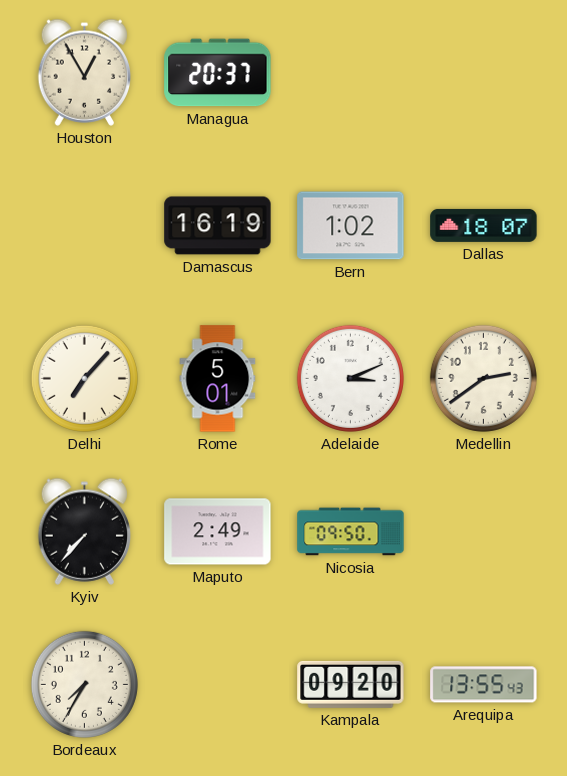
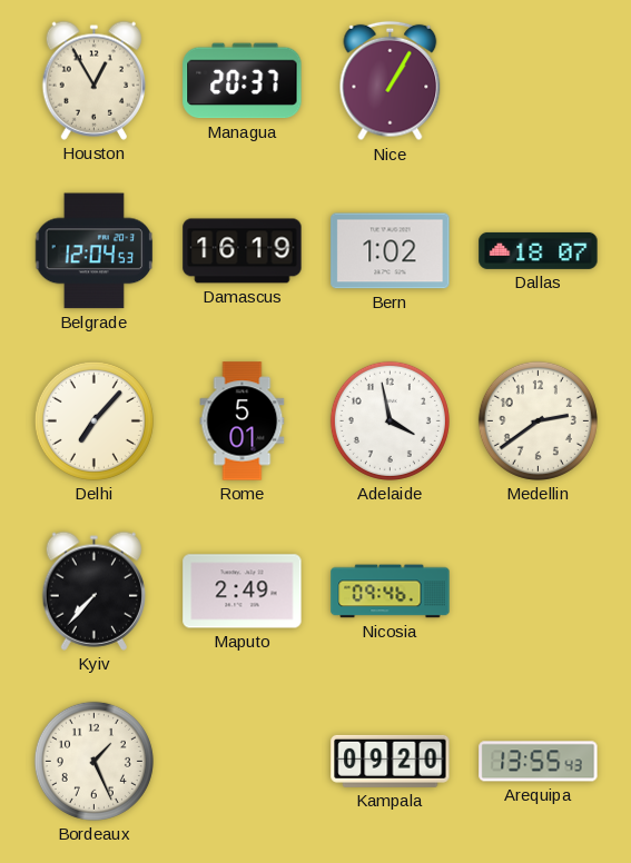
Nice: none -> 1:05
Belgrade: none -> 12:04
Adelaide: 3:11 -> 3:58
Nicosia: 09:50 -> 09:46
Bordeaux: 7:35 -> 1:26
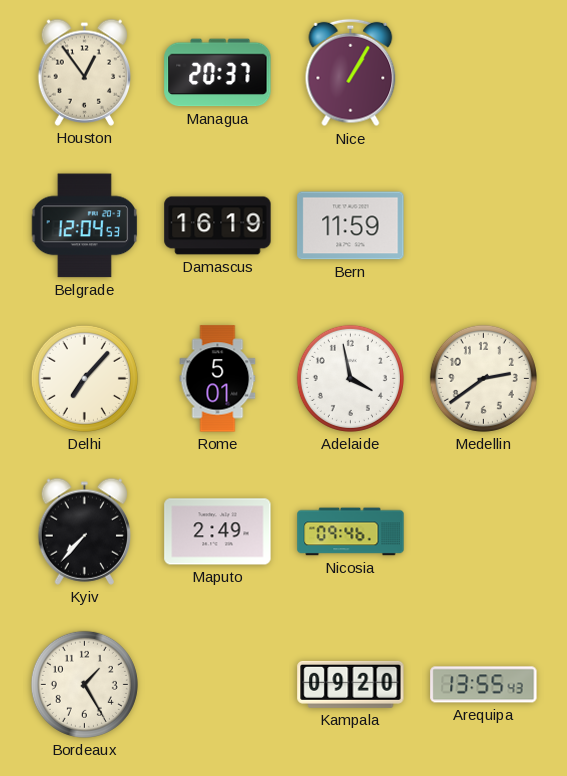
Houston: 12:55 -> 12:54
Bern: 1:02 -> 11:59
Dallas: 18:07 -> none
Bordeaux: 1:26 -> 1:25
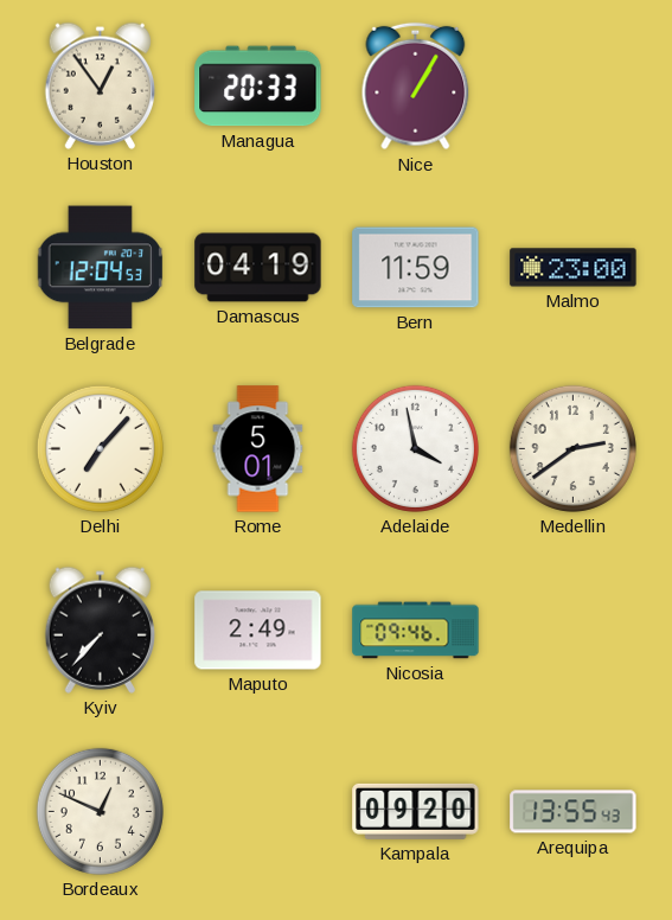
Managua: 20:37 -> 20:33
Damascus: 16:19 -> 04:19
Malmo: none -> 23:00
Bordeaux: 1:25 -> 12:49
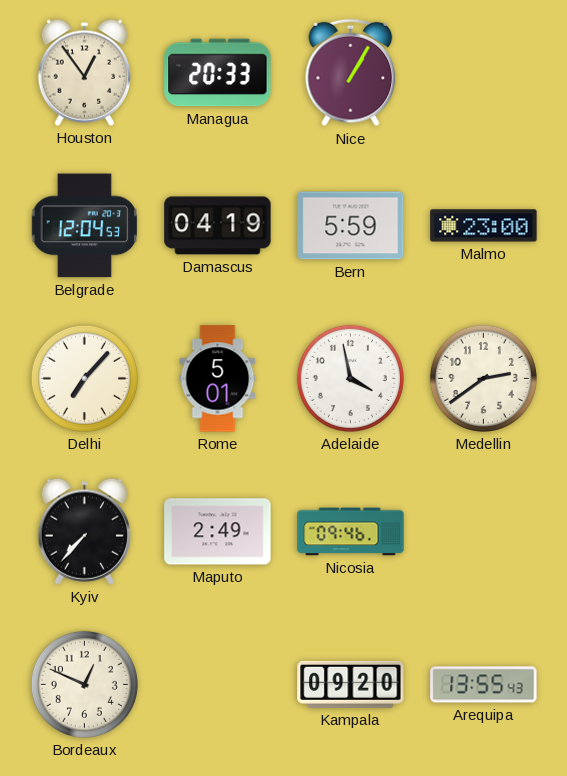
Bern: 11:59 -> 5:59
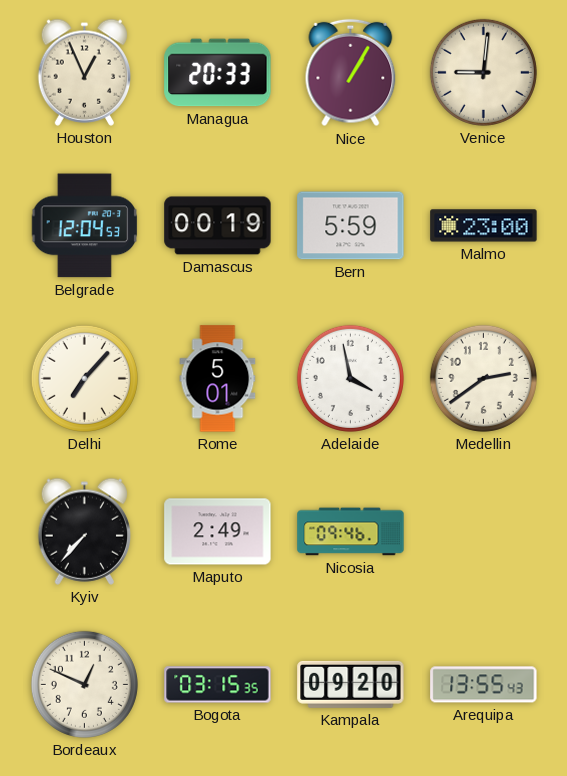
Houston: 12:54 -> 12:56
Venice: none -> 9:01
Damascus: 04:19 -> 00:19
Bogota: none -> 03:15
